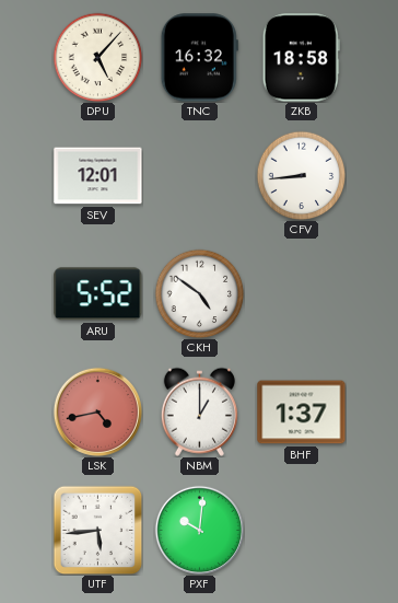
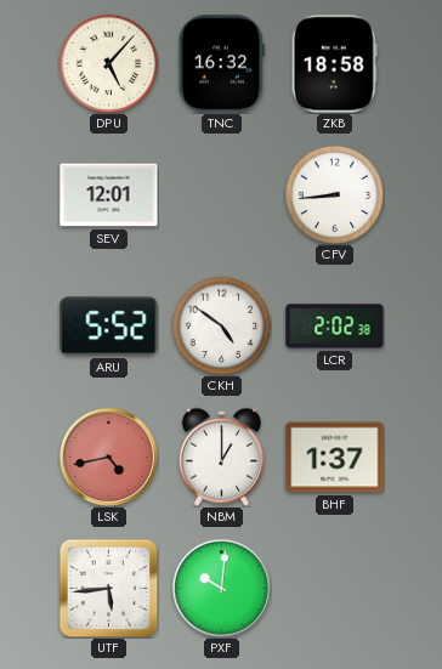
LCR: none -> 2:02
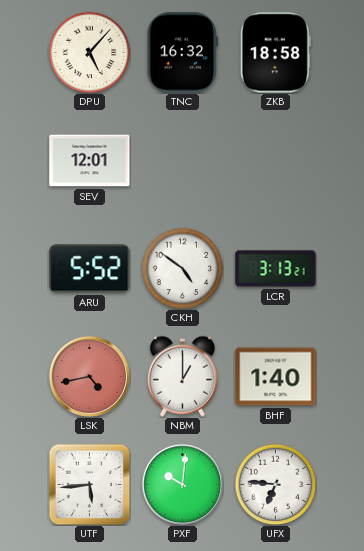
CFV: 8:44 -> none
LCR: 2:02 -> 3:13
BHF: 1:37 -> 1:40
UFX: none -> 6:46
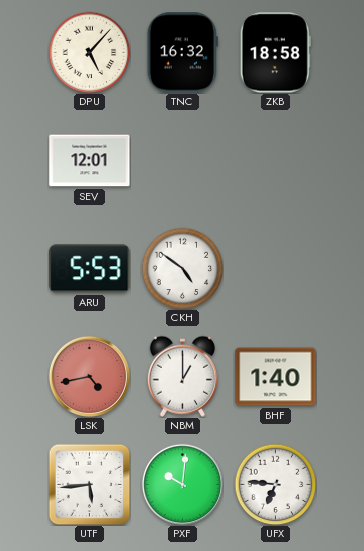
ARU: 5:52 -> 5:53
LCR: 3:13 -> none
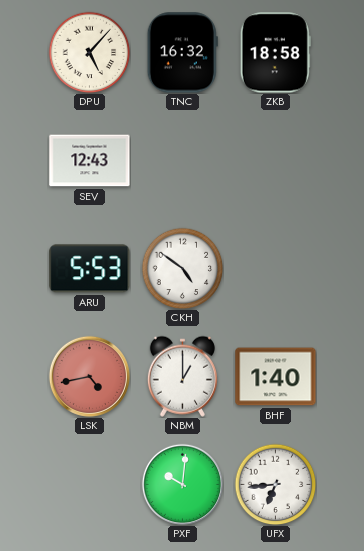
SEV: 12:01 -> 12:43
UTF: 5:44 -> none
UFX: 6:46 -> 6:44
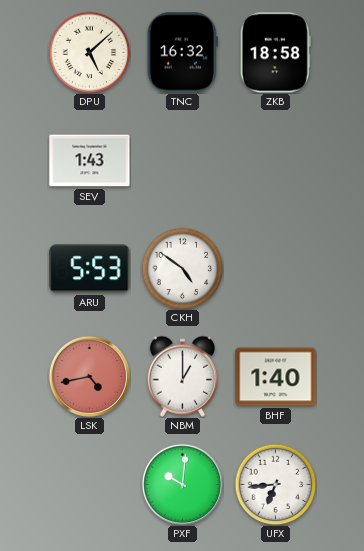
DPU: 5:07 -> 5:08
SEV: 12:43 -> 1:43
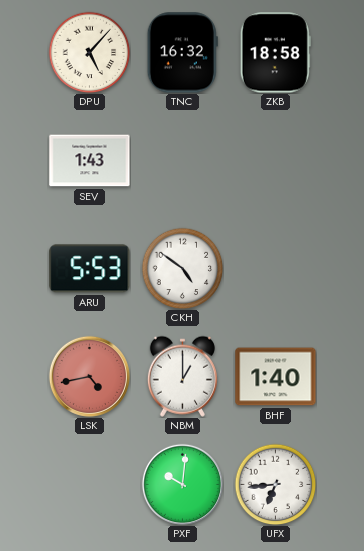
DPU: 5:08 -> 5:07
